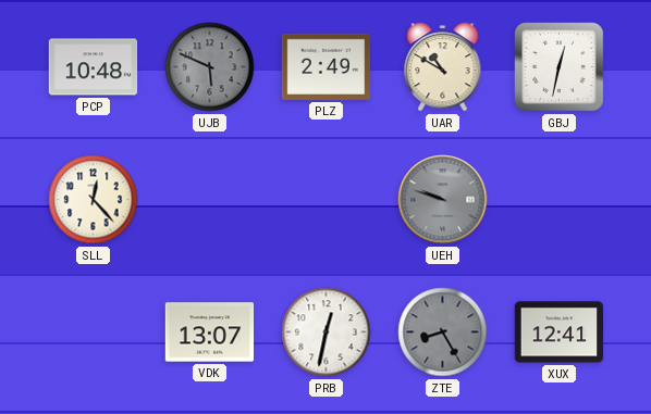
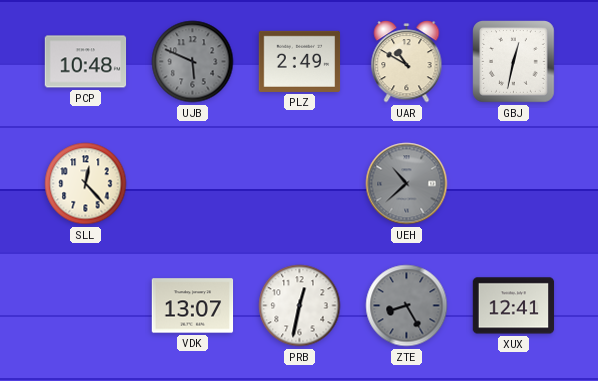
UEH: 9:48 -> 10:38
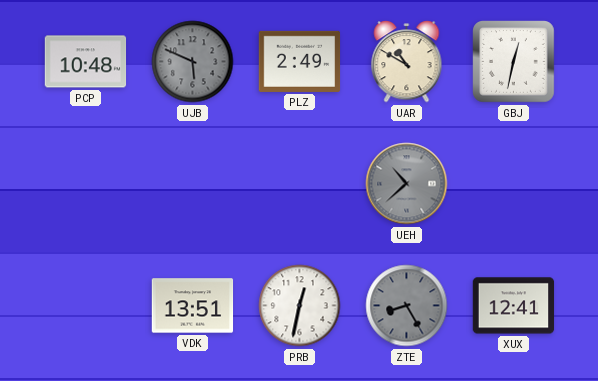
SLL: 12:23 -> none
VDK: 13:07 -> 13:51
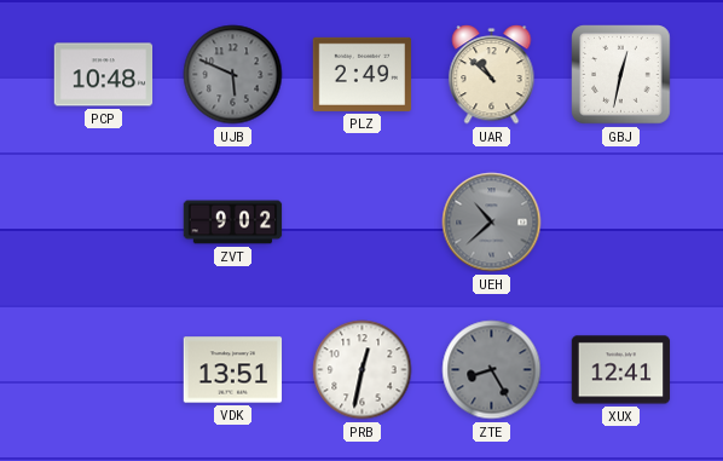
UAR: 10:50 -> 10:52
ZVT: none -> 9:02
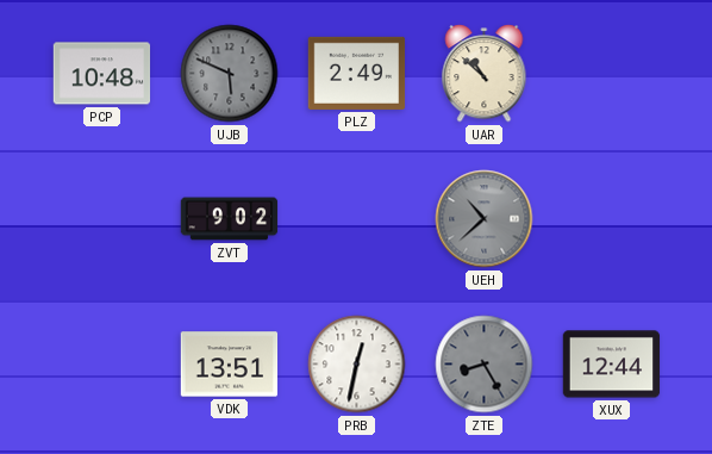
GBJ: 12:32 -> none
XUX: 12:41 -> 12:44
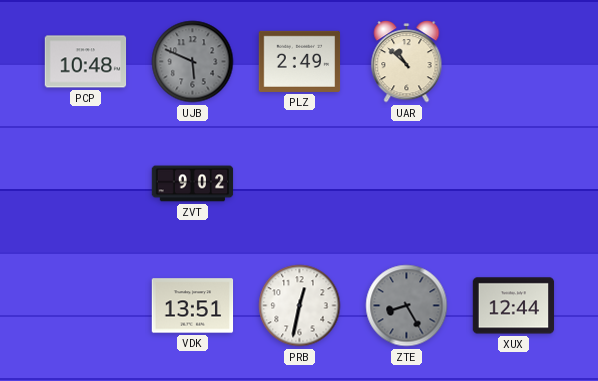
UEH: 10:38 -> none
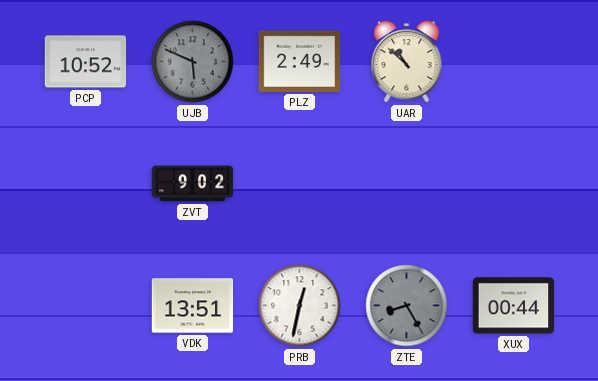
PCP: 10:48 -> 10:52
XUX: 12:44 -> 00:44
